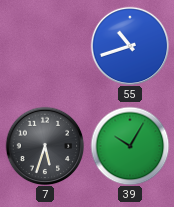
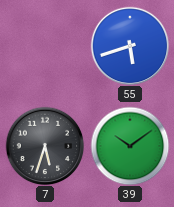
55: 10:42 -> 5:42
39: 10:05 -> 10:09
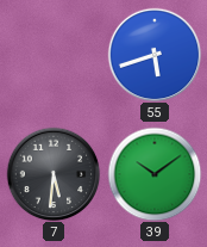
7: 5:33 -> 5:31
